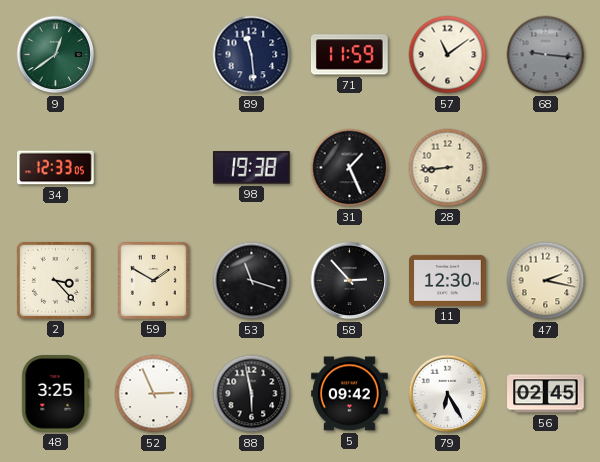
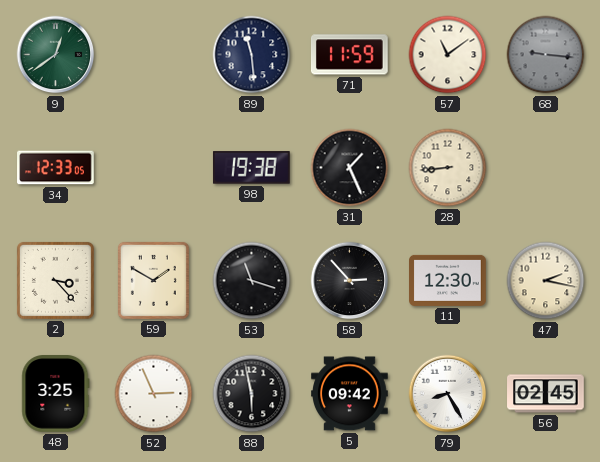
79: 6:25 -> 8:25
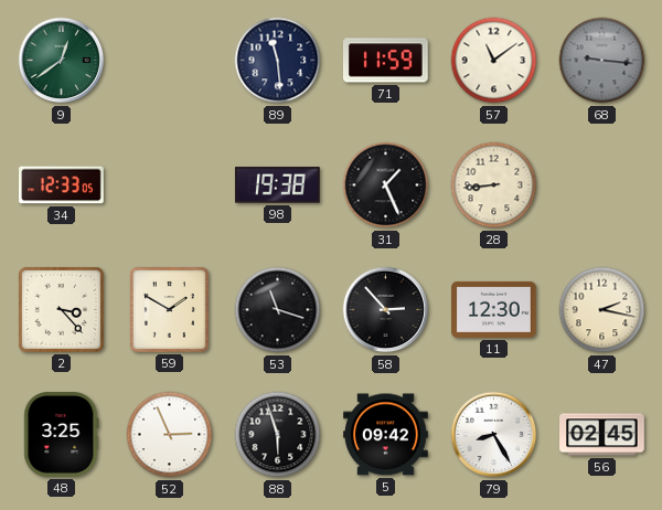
88: 5:58 -> 5:57
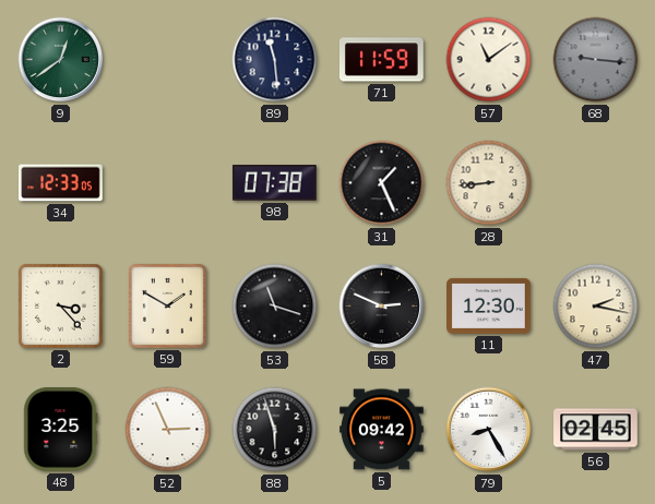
98: 19:38 -> 07:38
58: 2:53 -> 2:49
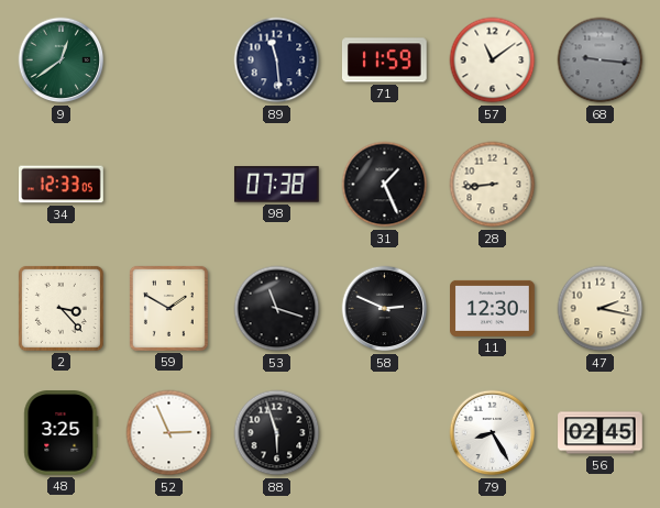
5: 09:42 -> none
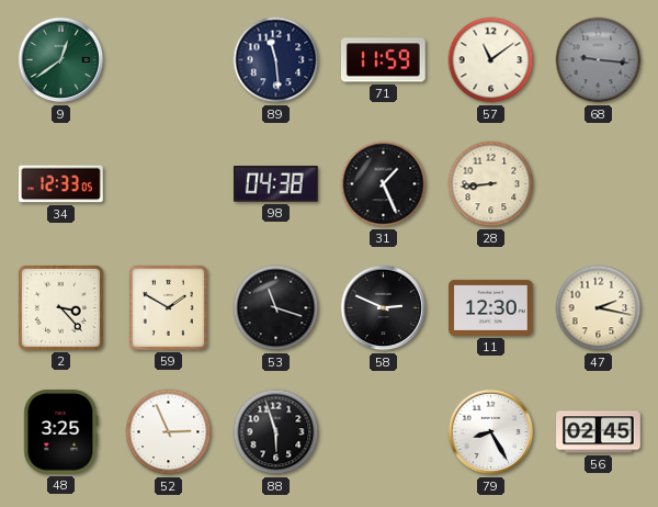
98: 07:38 -> 04:38
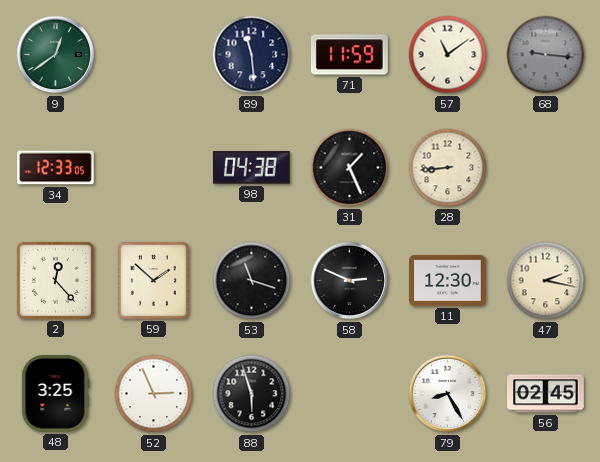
2: 3:23 -> 12:23
59: 1:50 -> 1:52
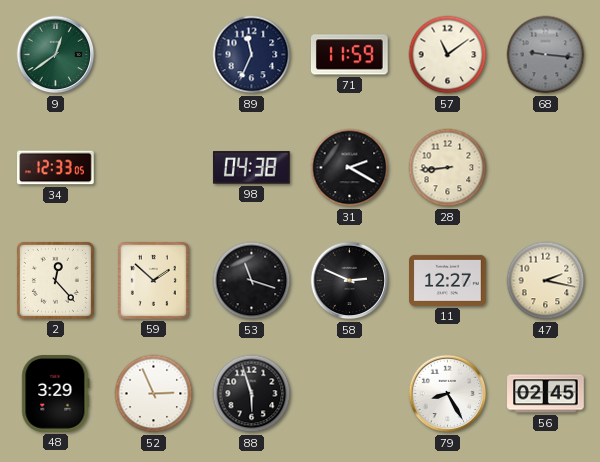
89: 11:29 -> 11:34
31: 1:26 -> 2:20
11: 12:30 -> 12:27
48: 3:25 -> 3:29
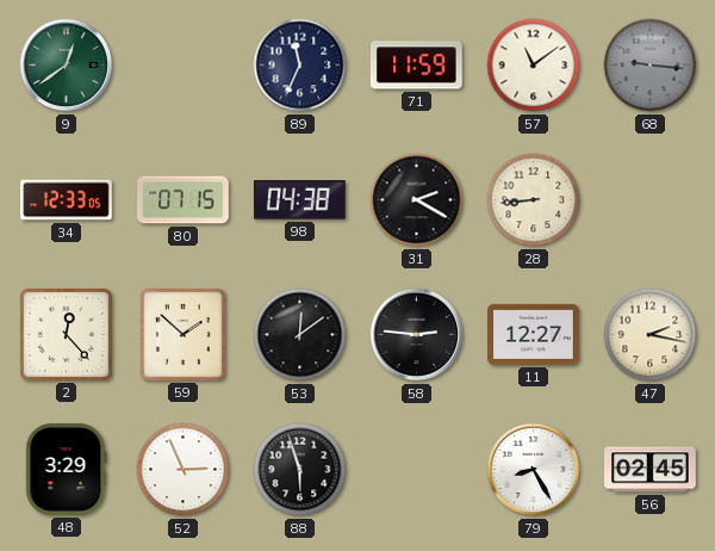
80: none -> 07:15
53: 11:18 -> 12:09
58: 2:49 -> 2:46
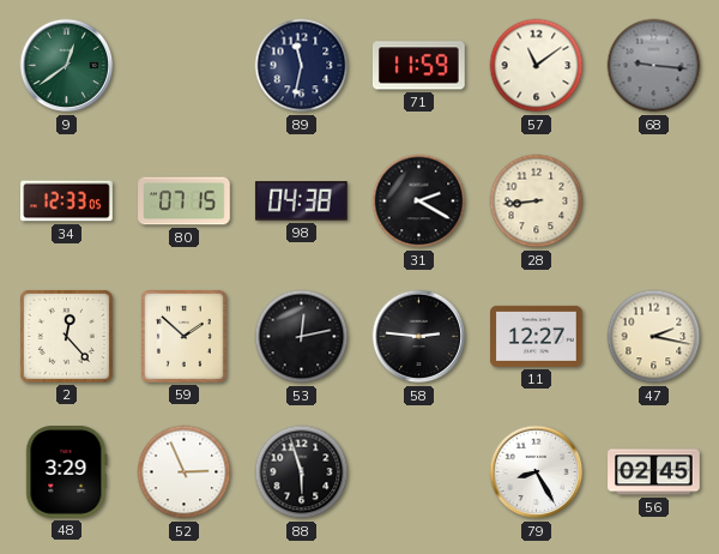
89: 11:34 -> 11:32
53: 12:09 -> 12:13
